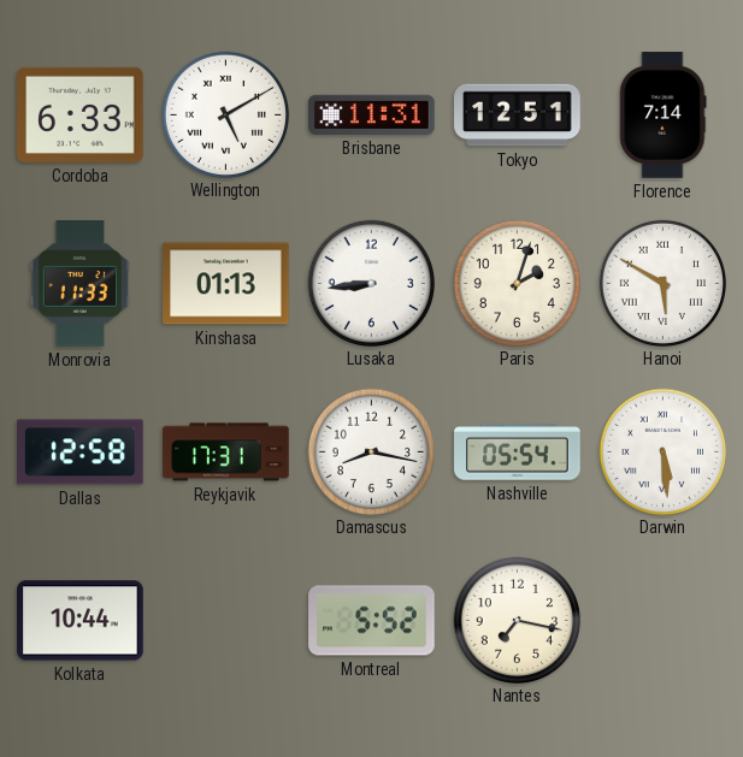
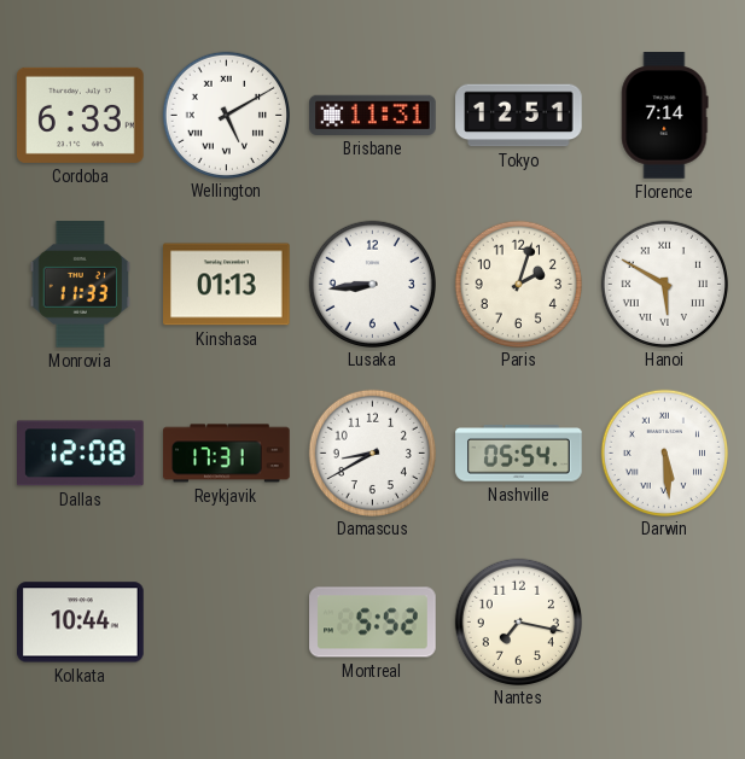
Dallas: 12:58 -> 12:08
Damascus: 8:17 -> 8:40
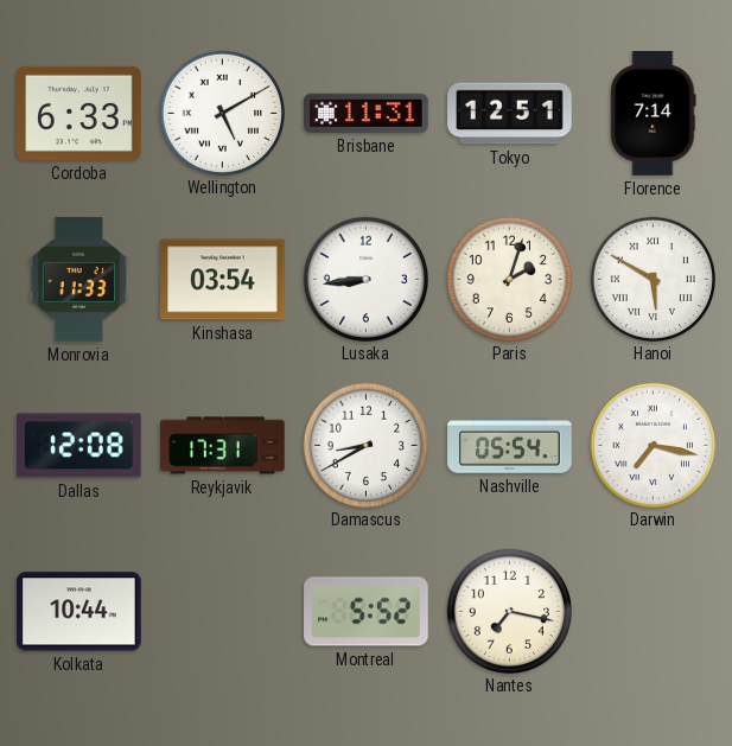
Kinshasa: 01:13 -> 03:54
Darwin: 5:29 -> 7:17
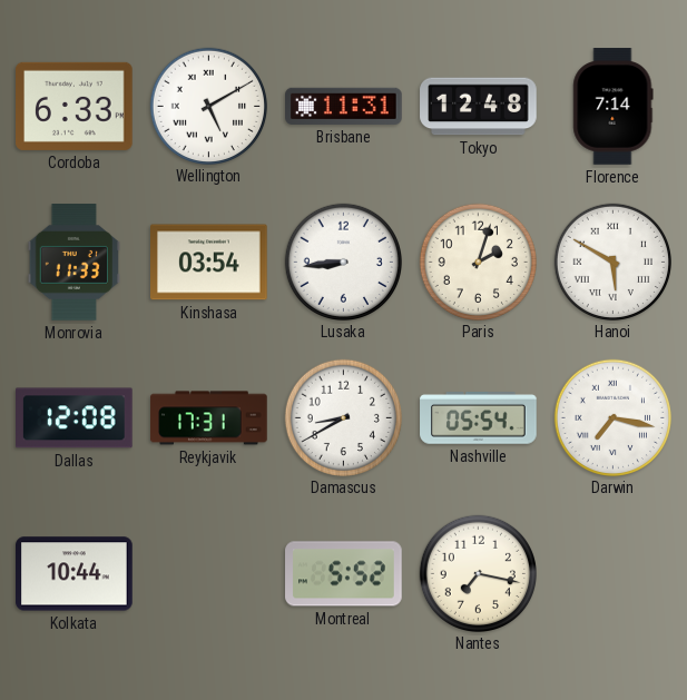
Tokyo: 12:51 -> 12:48
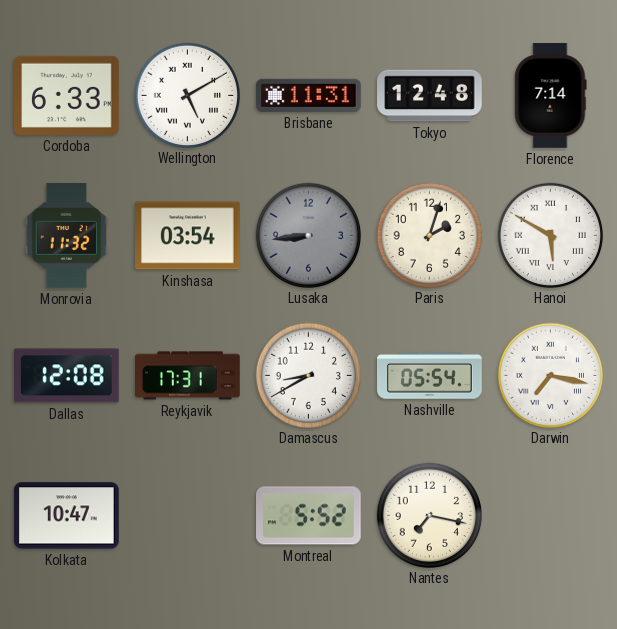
Monrovia: 11:33 -> 11:32
Lusaka dial: white -> grey
Kolkata: 10:44 -> 10:47
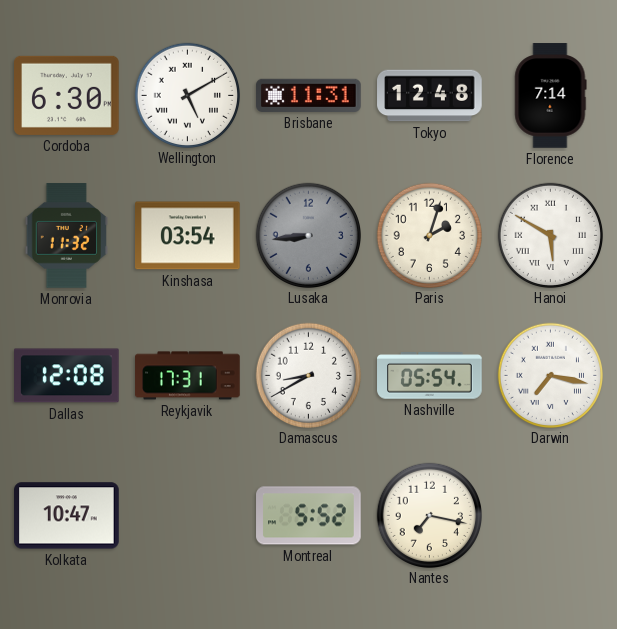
Cordoba: 6:33 -> 6:30
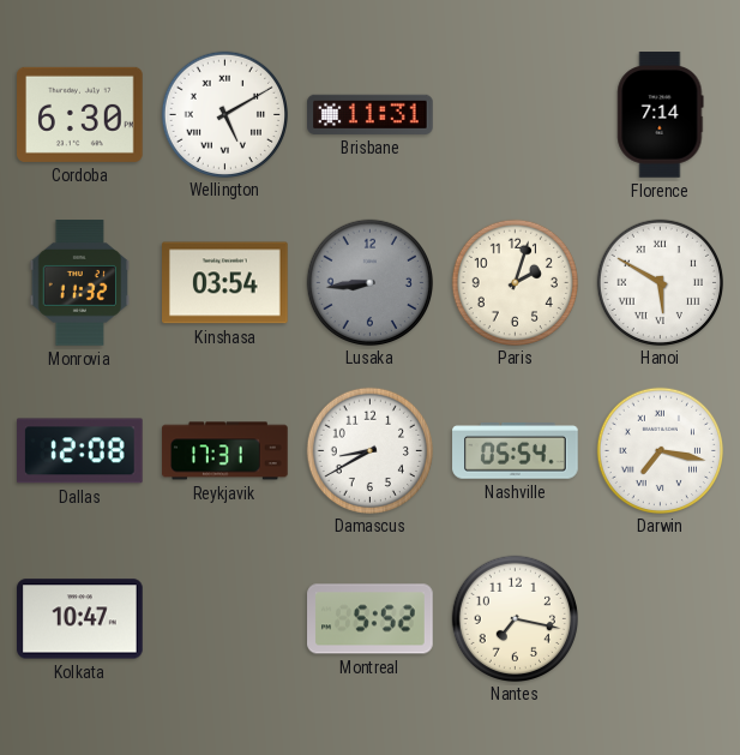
Tokyo: 12:48 -> none
